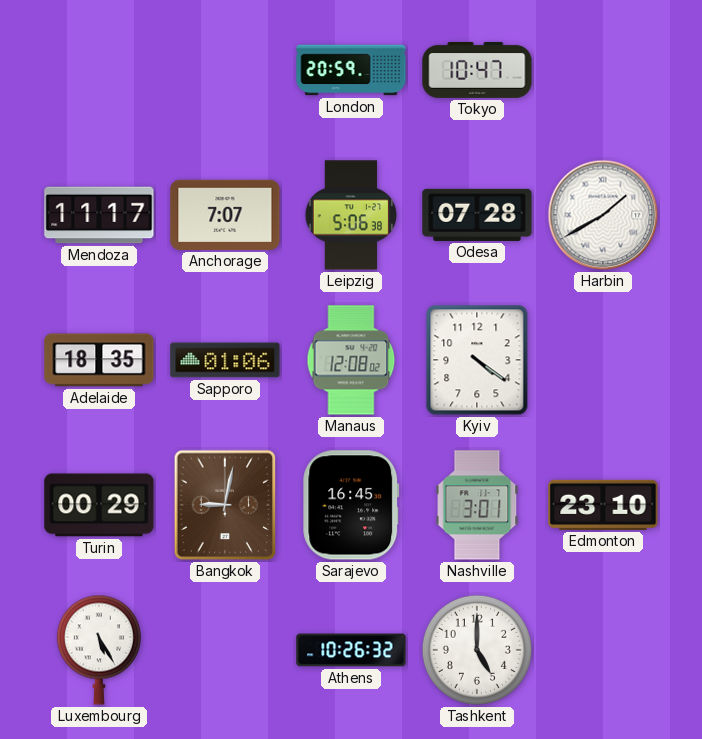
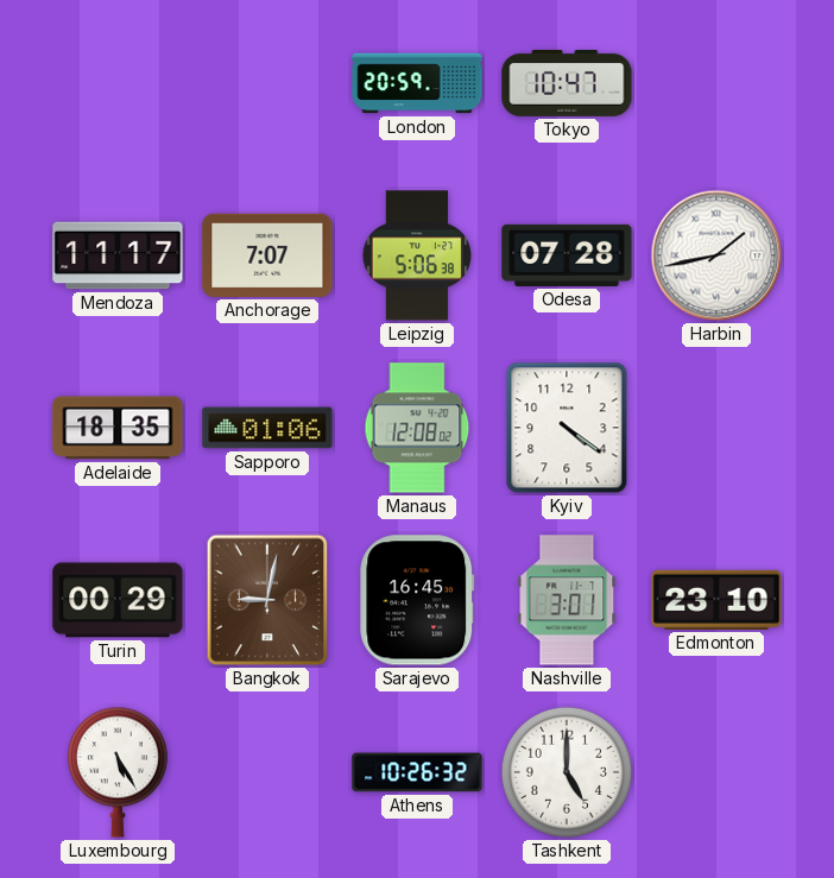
Harbin: 1:40 -> 1:43
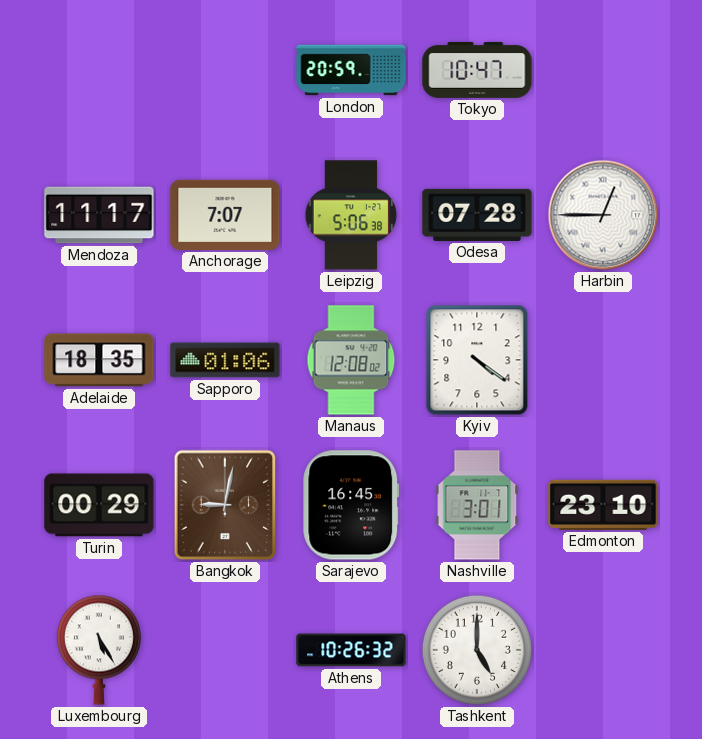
Harbin: 1:43 -> 12:45
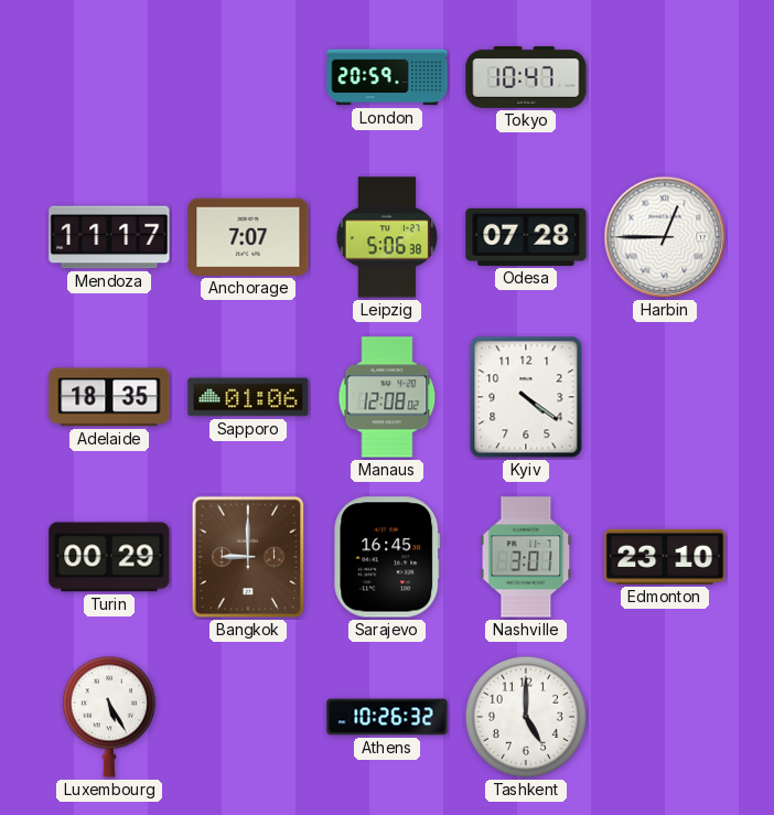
Bangkok: 9:02 -> 9:00
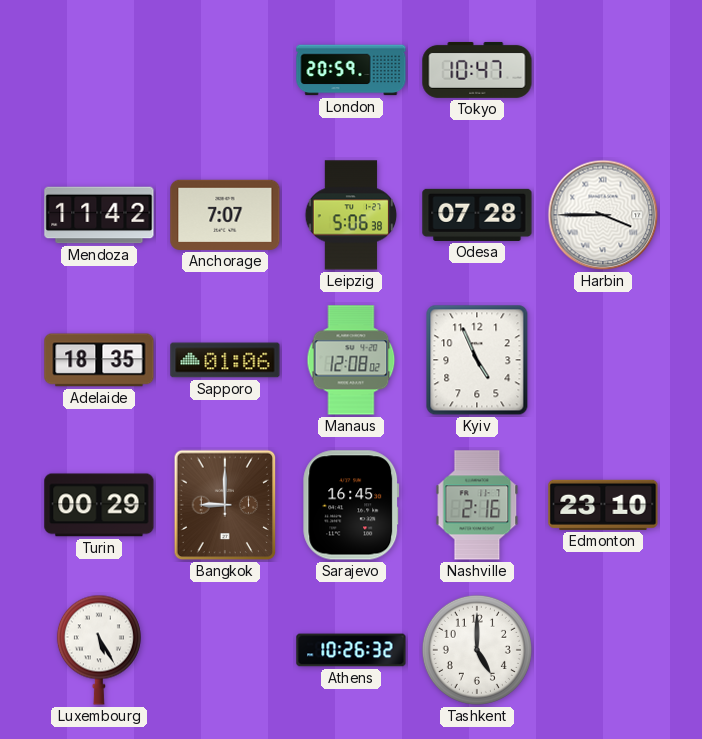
Mendoza: 11:17 -> 11:42
Harbin: 12:45 -> 3:45
Kyiv: 4:21 -> 4:56
Nashville: 3:01 -> 2:16
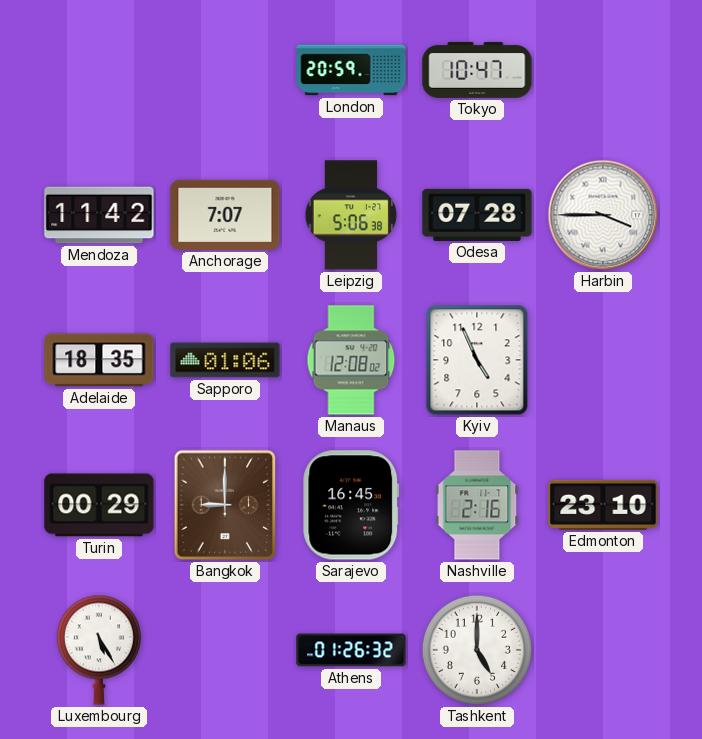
Athens: 10:26 -> 01:26
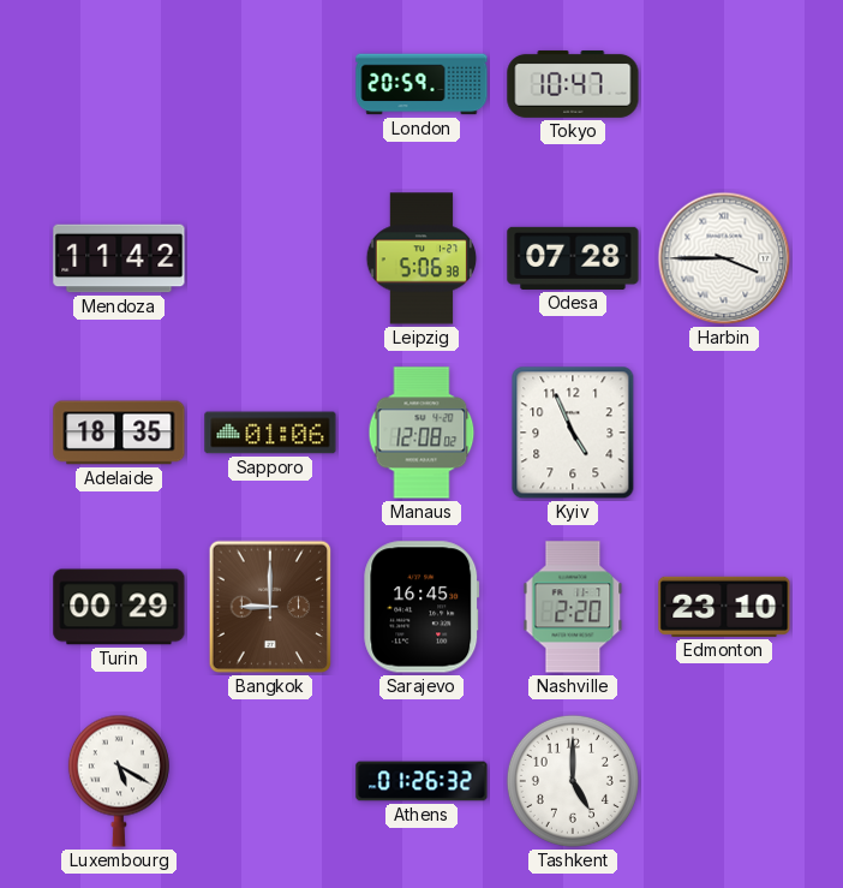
Anchorage: 7:07 -> none
Nashville: 2:16 -> 2:20
Luxembourg: 5:25 -> 5:20
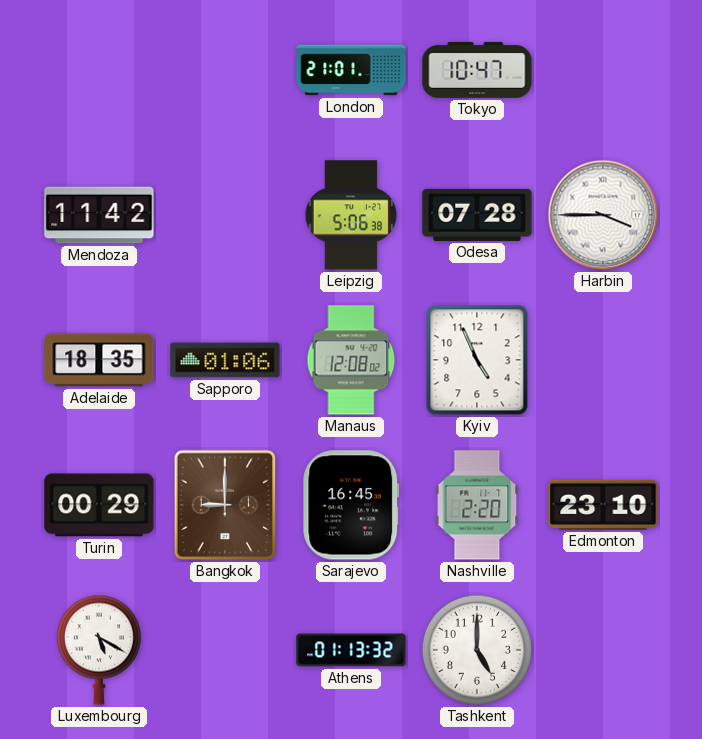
London: 20:59 -> 21:01
Athens: 01:26 -> 01:13
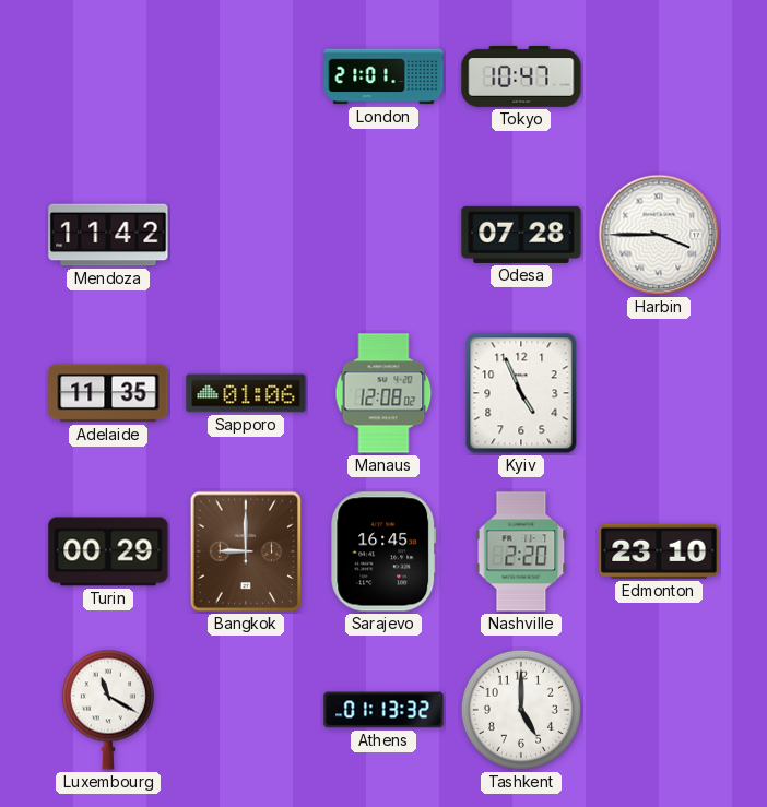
Leipzig: 5:06 -> none
Adelaide: 18:35 -> 11:35
Luxembourg: 5:20 -> 11:20
